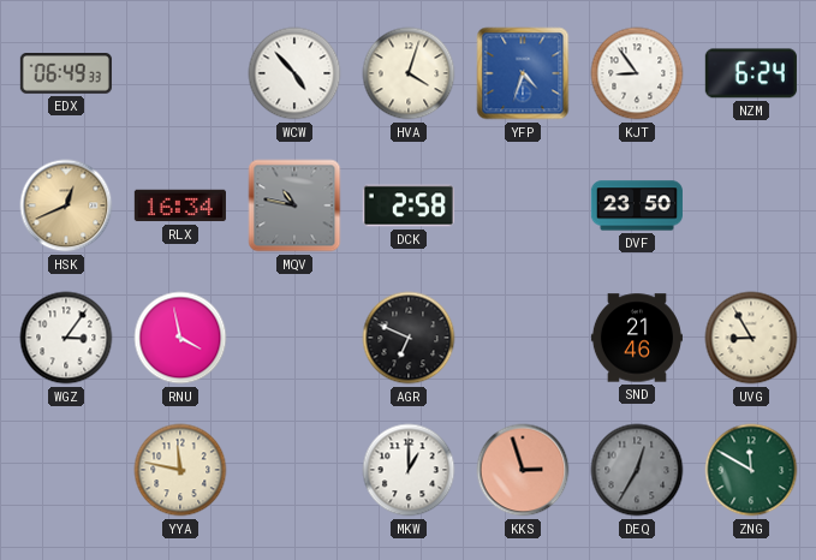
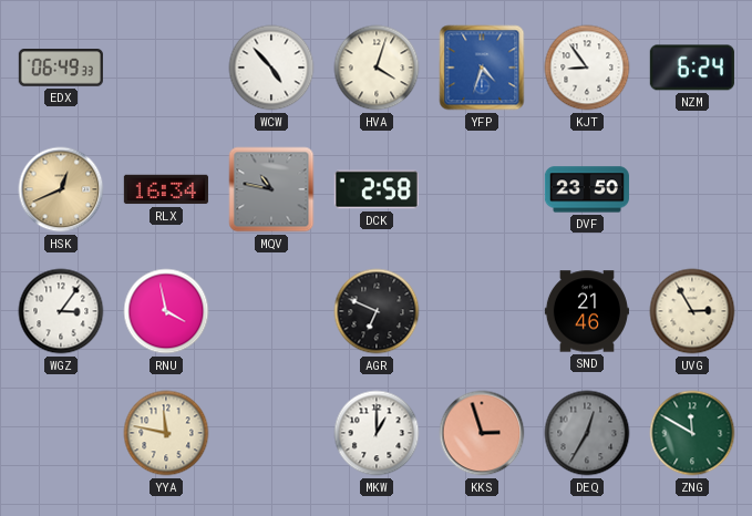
UVG: 8:55 -> 2:55
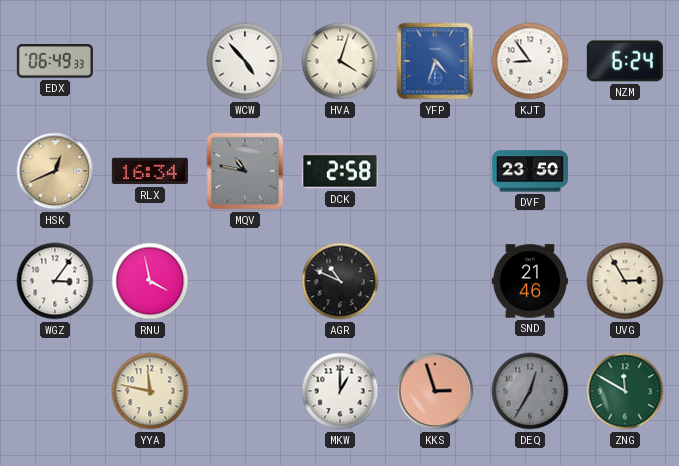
AGR: 6:49 -> 10:49
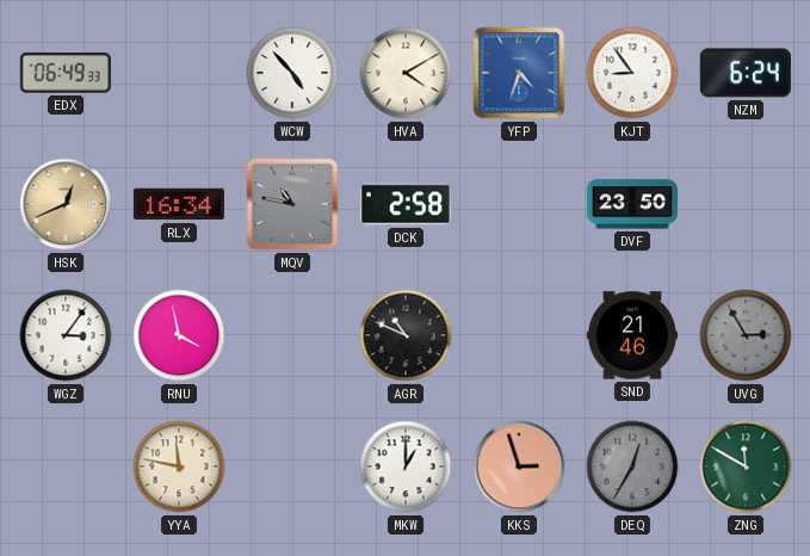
HVA: 4:03 -> 4:10
UVG dial: cream -> grey
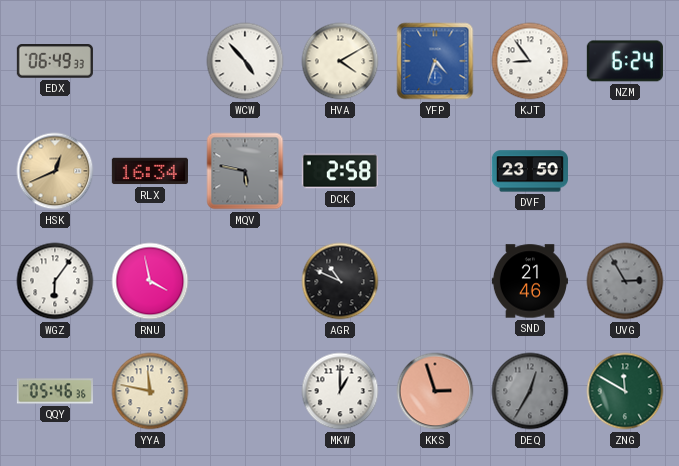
MQV: 10:47 -> 5:47
WGZ: 3:06 -> 6:06
QQY: none -> 05:46
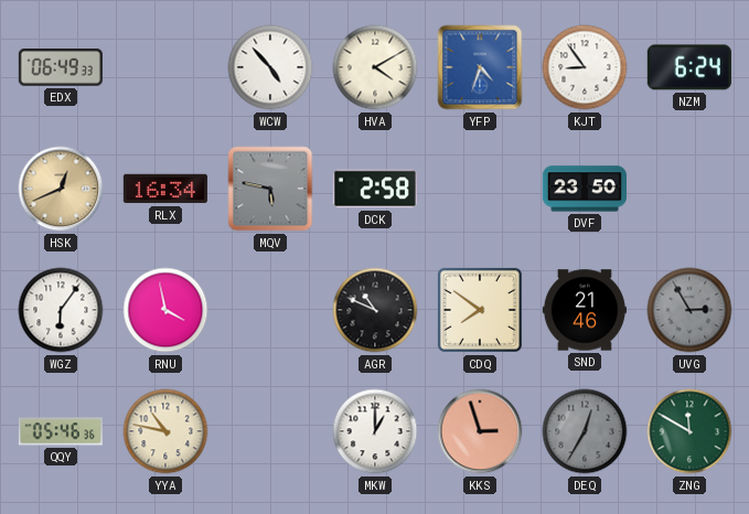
CDQ: none -> 7:51
YYA: 11:47 -> 10:47
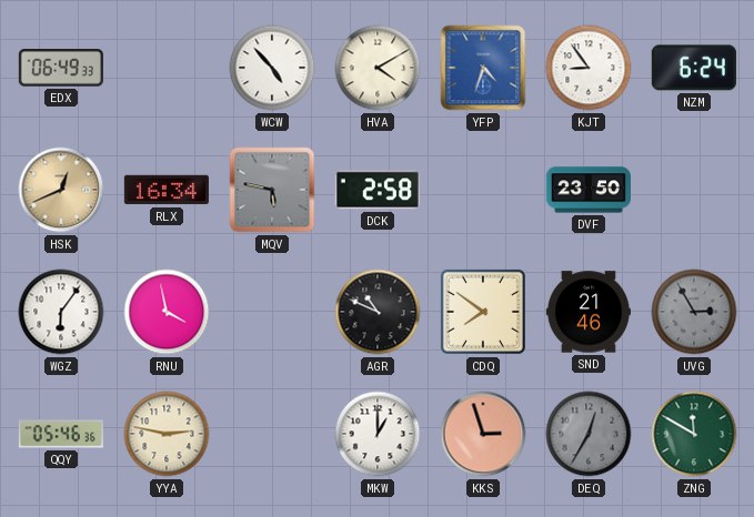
YYA: 10:47 -> 2:47
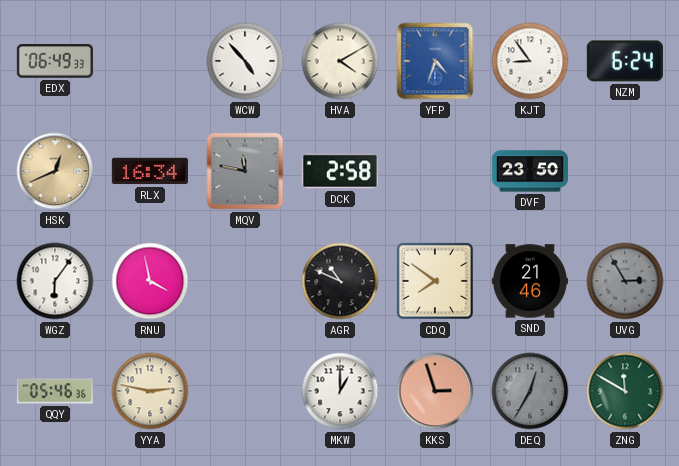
MQV: 5:47 -> 11:47
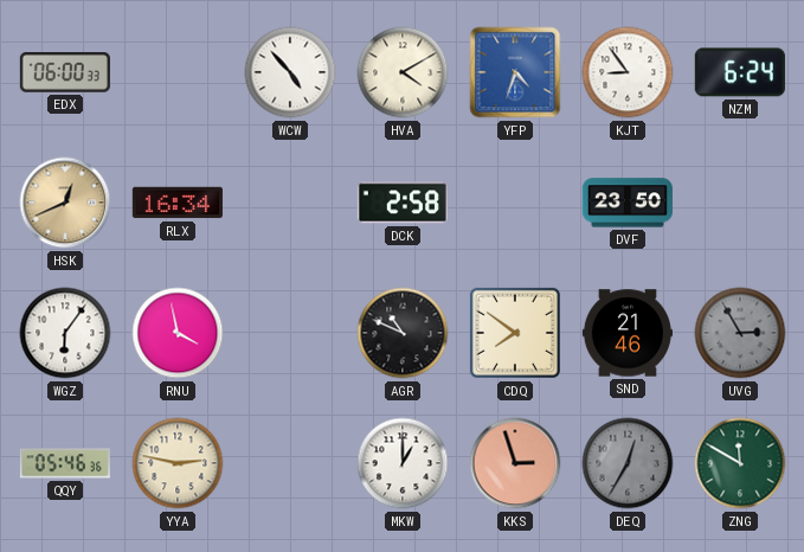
EDX: 06:49 -> 06:00
MQV: 11:47 -> none
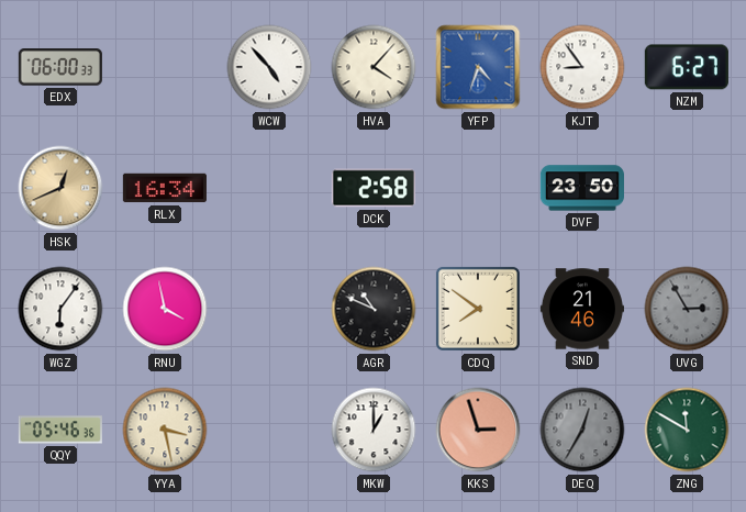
HVA: 4:10 -> 4:07
NZM: 6:24 -> 6:27
YYA: 2:47 -> 3:28
